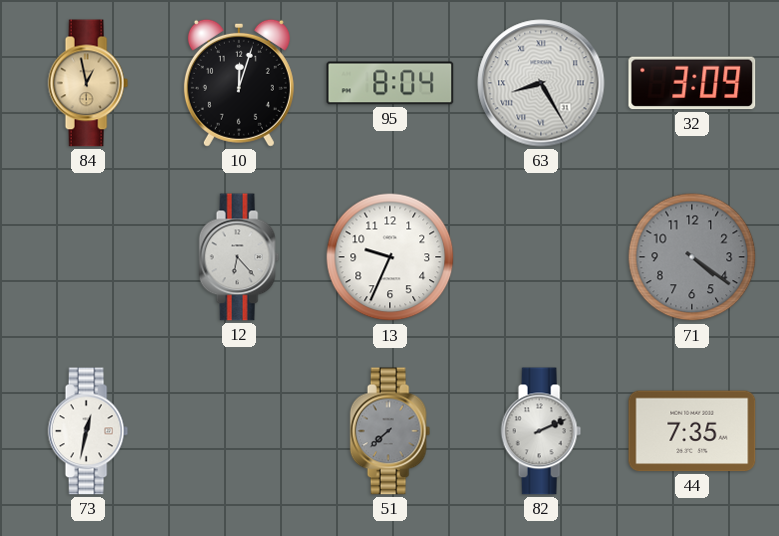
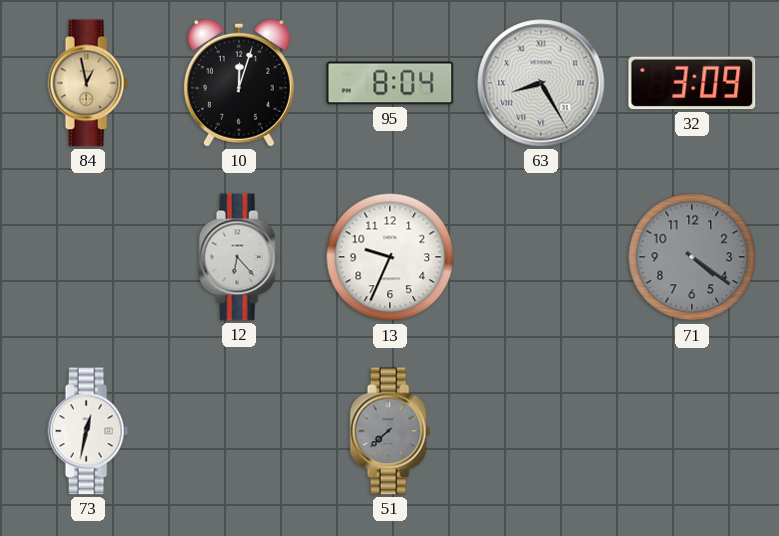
82: 2:11 -> none
44: 7:35 -> none
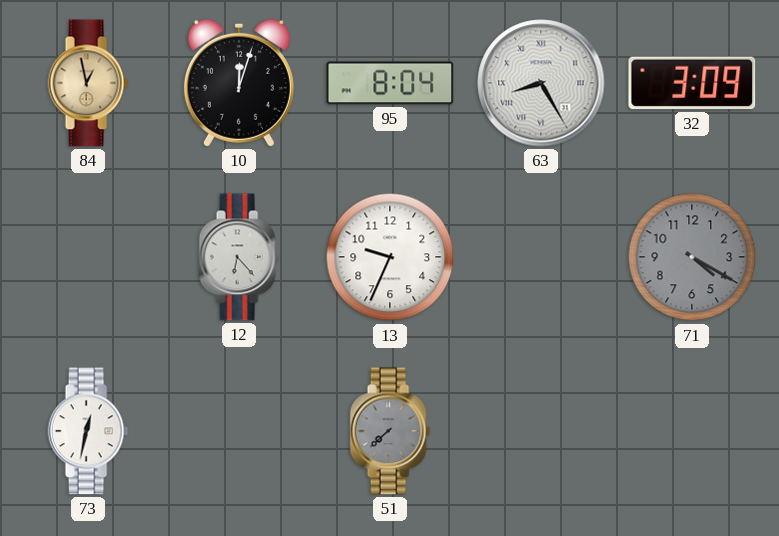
71: 4:21 -> 4:20
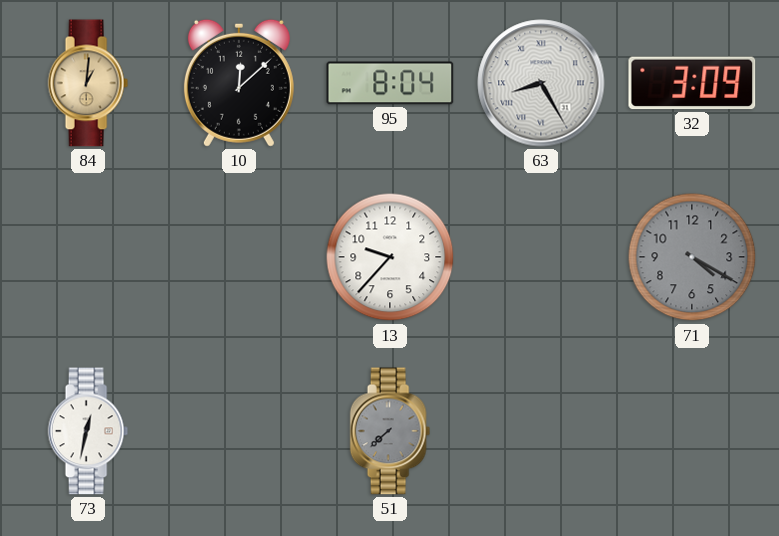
84: 12:58 -> 1:01
10: 12:03 -> 12:08
12: 6:23 -> none
13: 9:34 -> 9:37
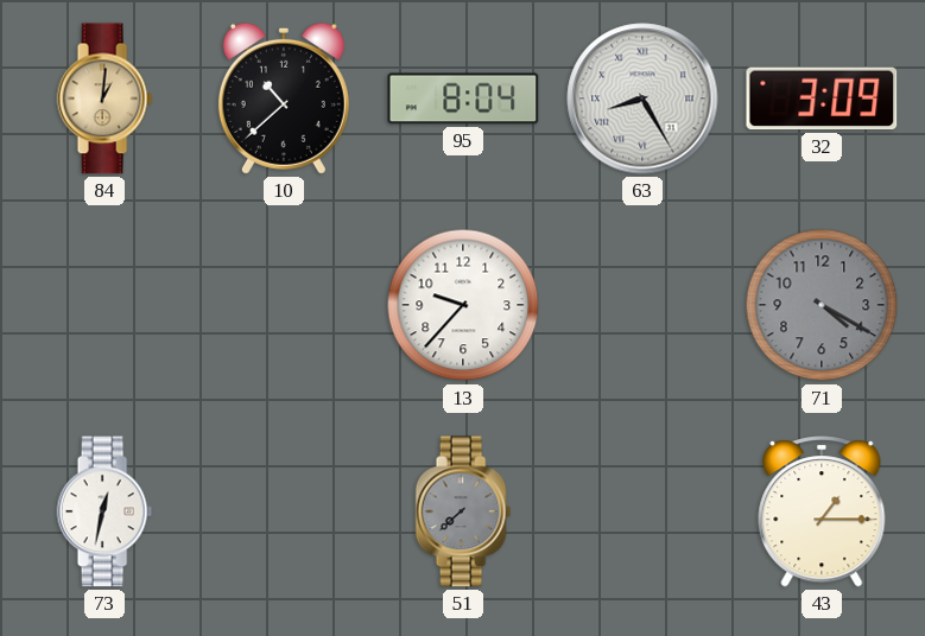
10: 12:08 -> 10:38
43: none -> 1:15
